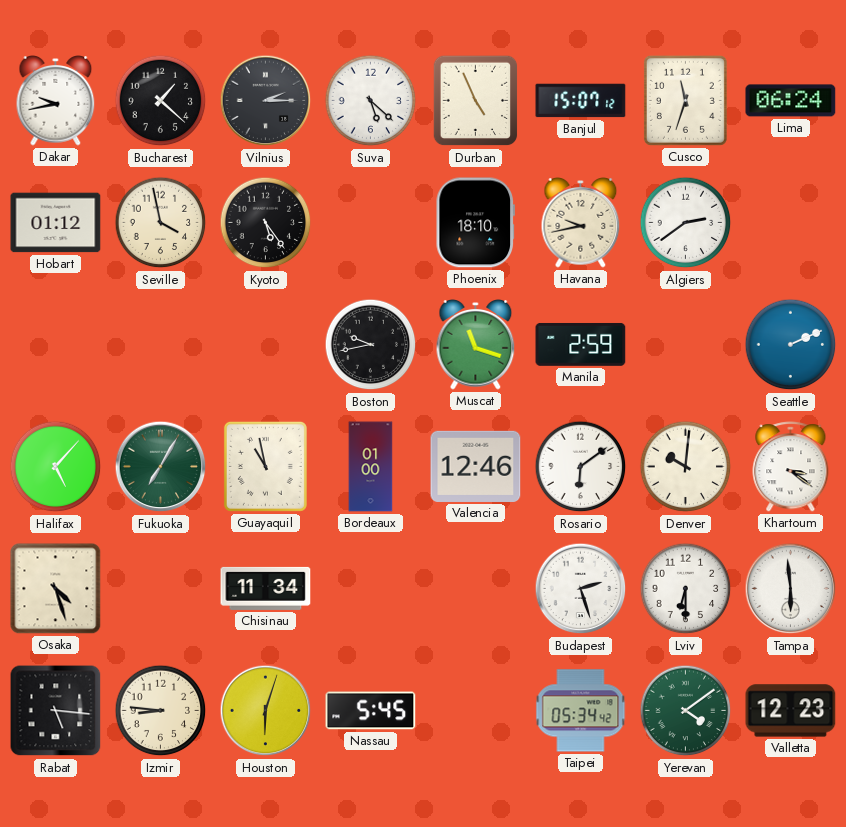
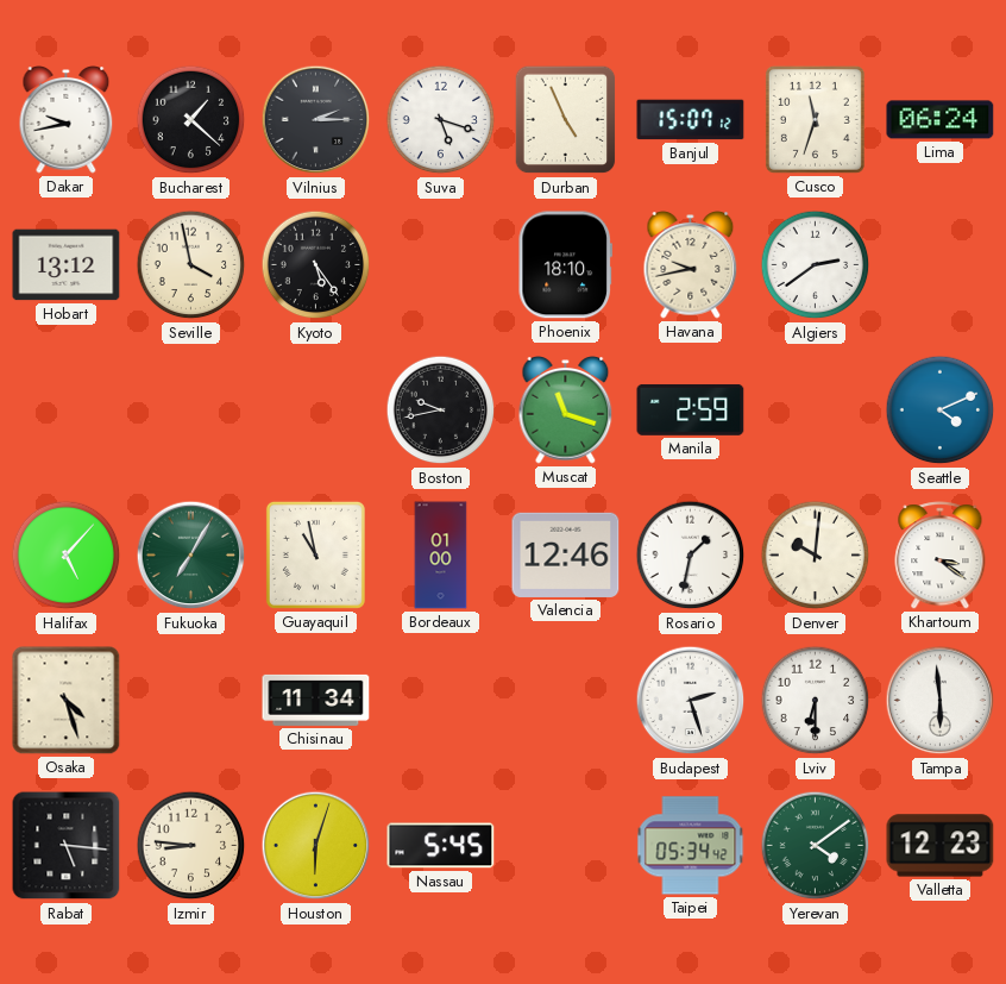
Suva: 5:22 -> 5:18
Hobart: 01:12 -> 13:12
Seattle: 2:11 -> 4:11
Rosario: 6:09 -> 1:32
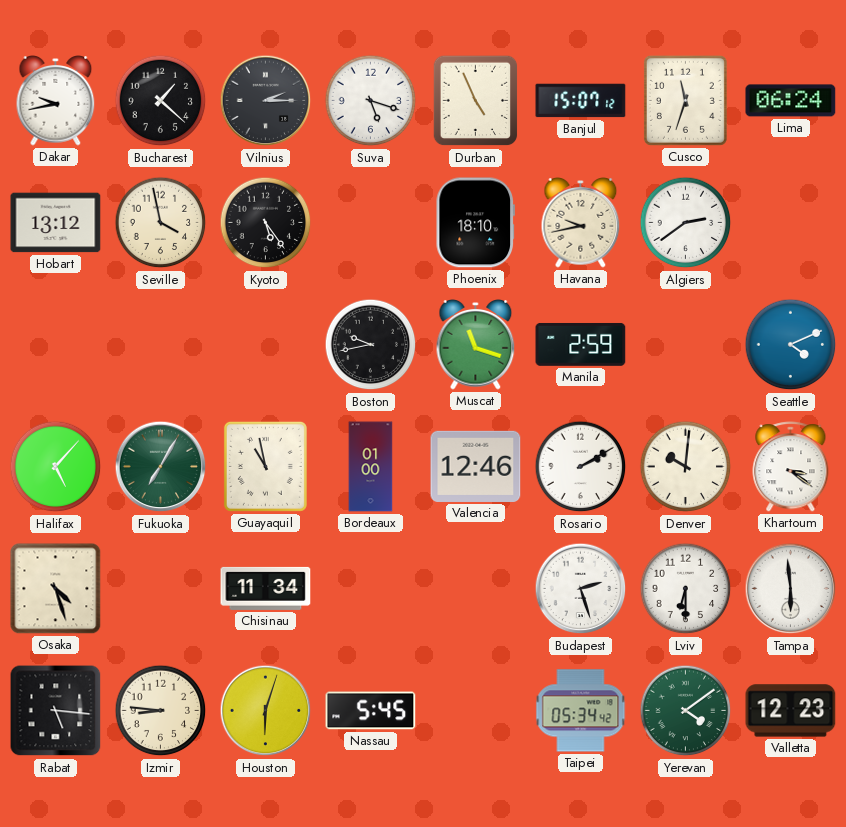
Rosario: 1:32 -> 2:10
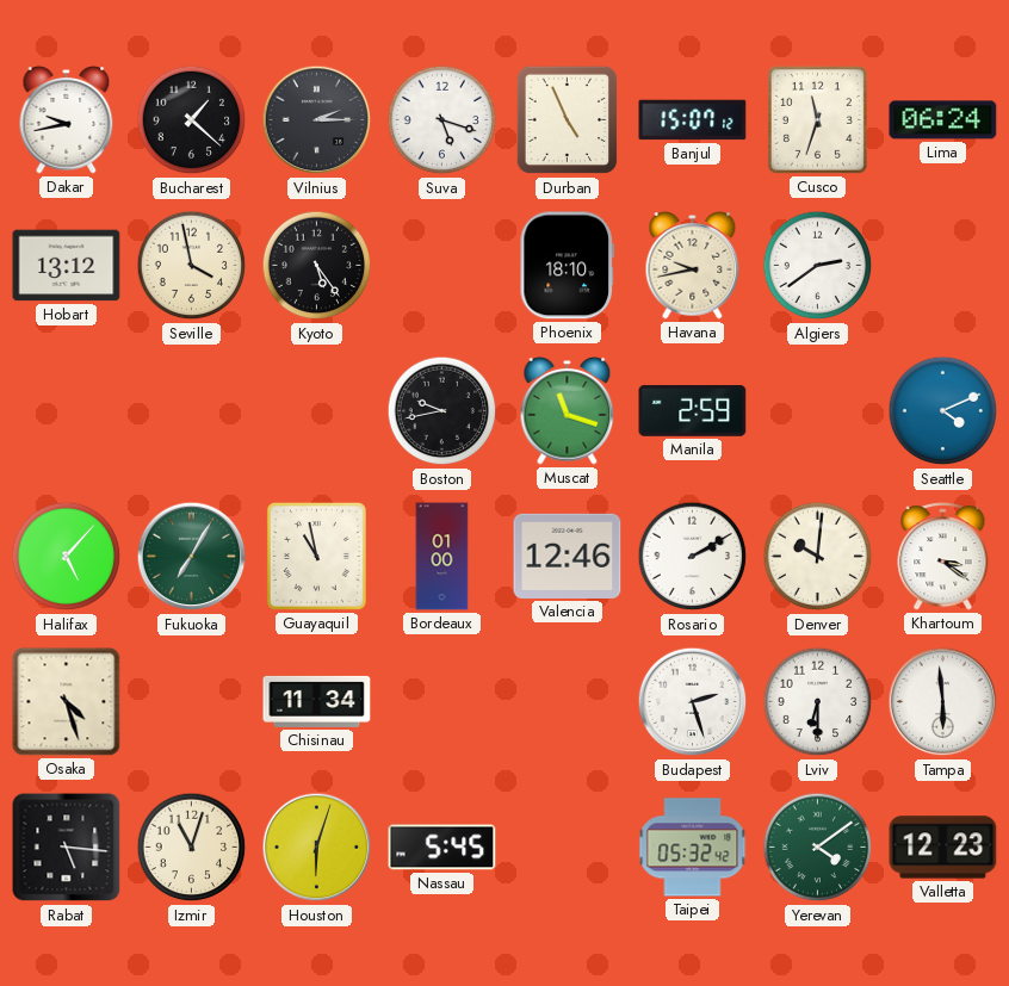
Izmir: 8:46 -> 11:03
Taipei: 05:34 -> 05:32
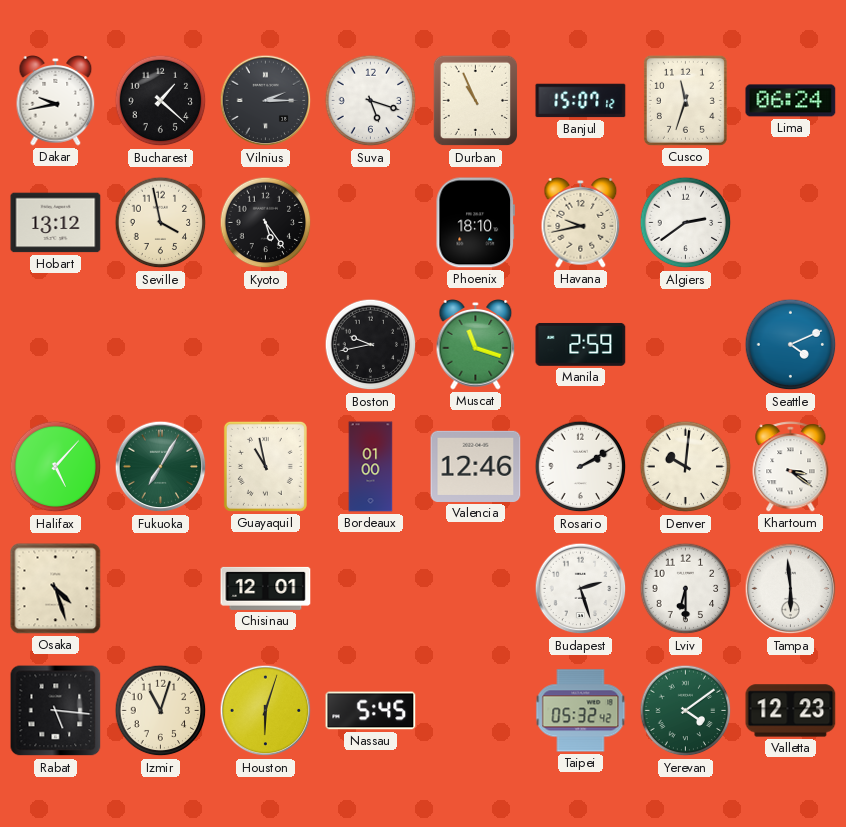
Durban: 4:56 -> 10:56
Chisinau: 11:34 -> 12:01
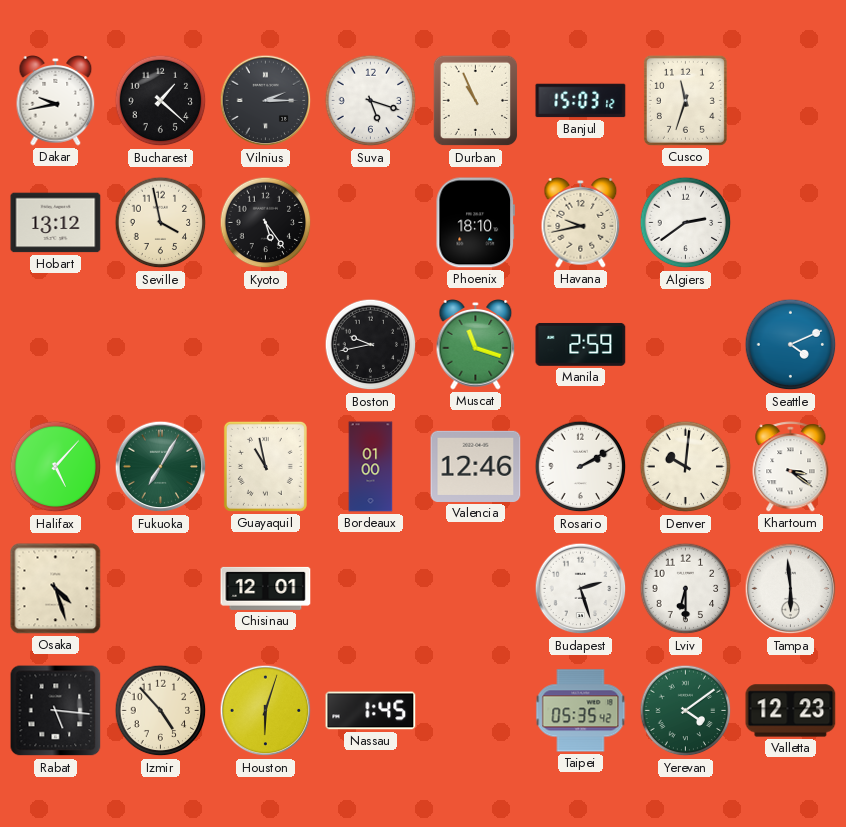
Banjul: 15:07 -> 15:03
Lima: 06:24 -> none
Izmir: 11:03 -> 4:53
Nassau: 5:45 -> 1:45
Taipei: 05:32 -> 05:35
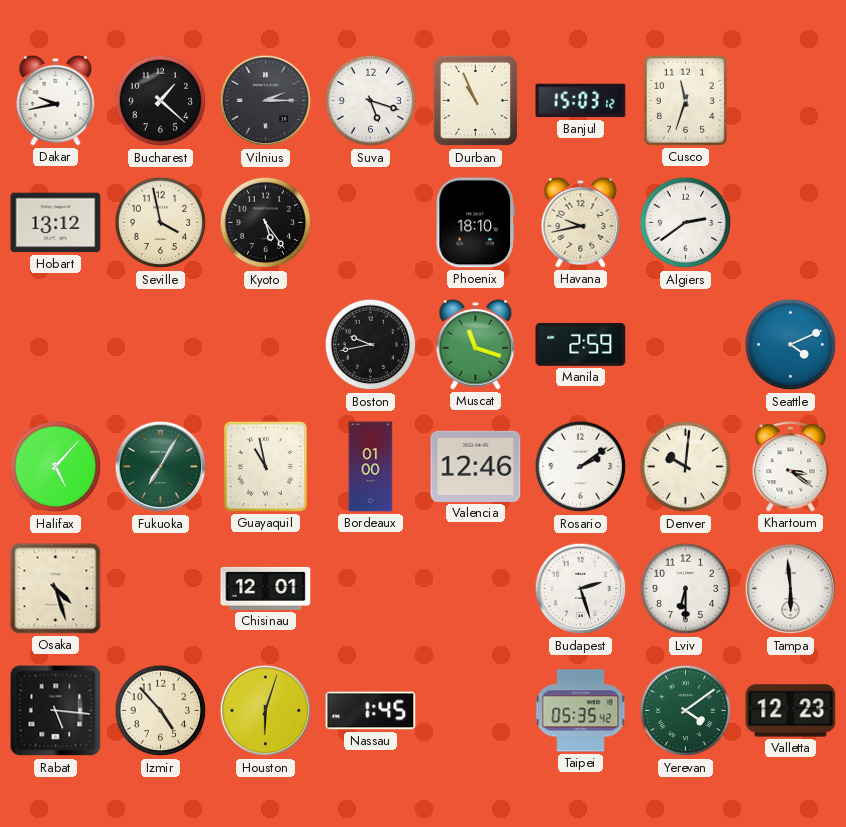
Rosario: 2:10 -> 2:09
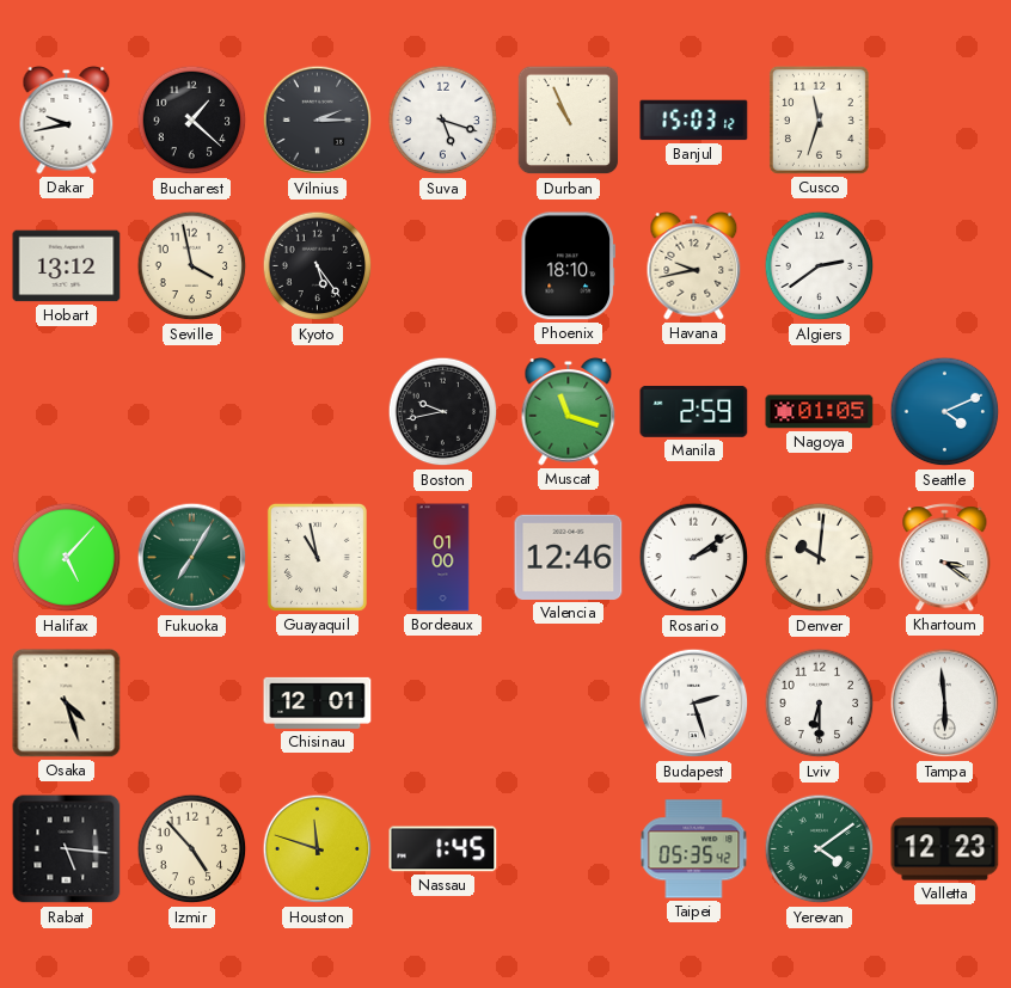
Nagoya: none -> 01:05
Houston: 6:03 -> 11:48
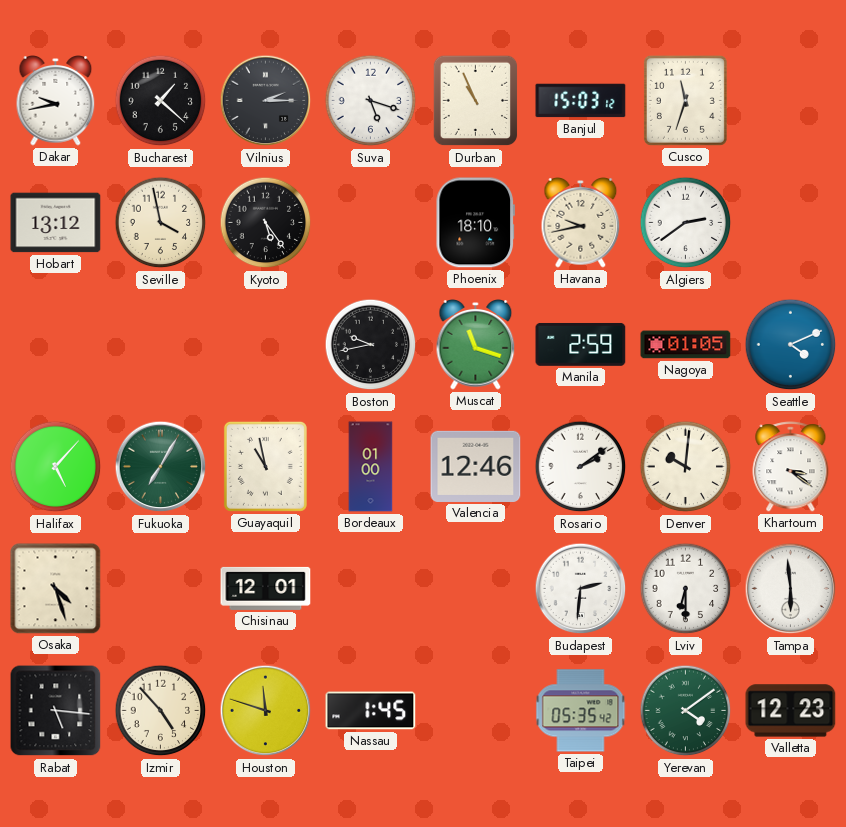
Budapest: 2:27 -> 2:31
